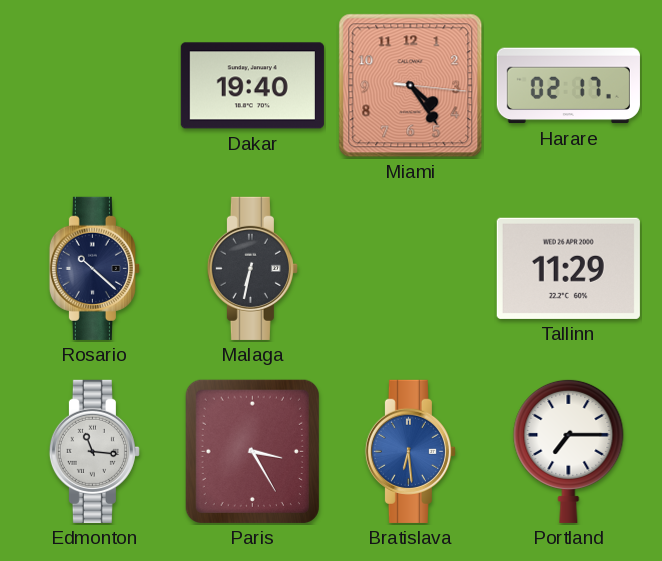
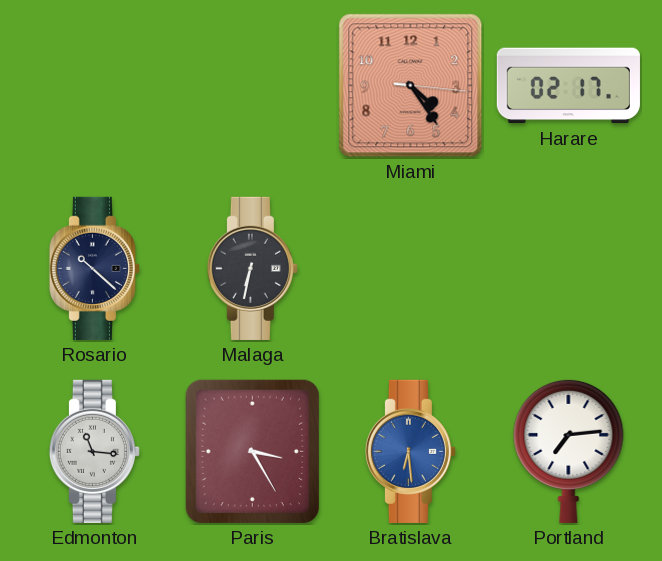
Dakar: 19:40 -> none
Tallinn: 11:29 -> none
Portland: 7:15 -> 7:14
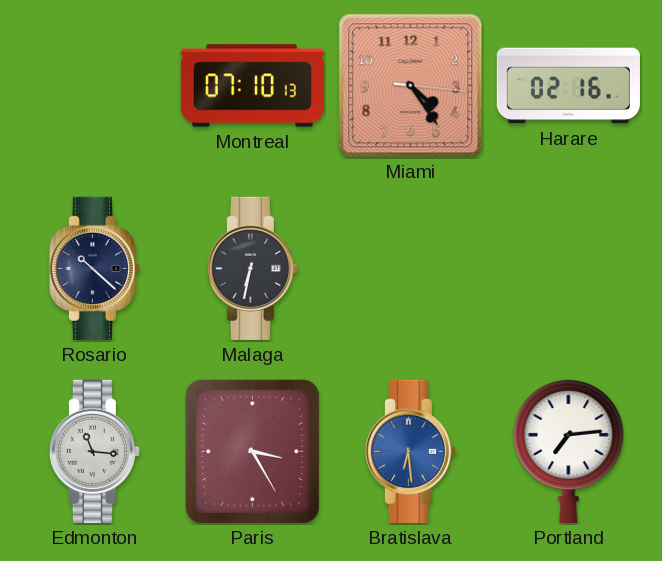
Montreal: none -> 07:10
Harare: 02:17 -> 02:16
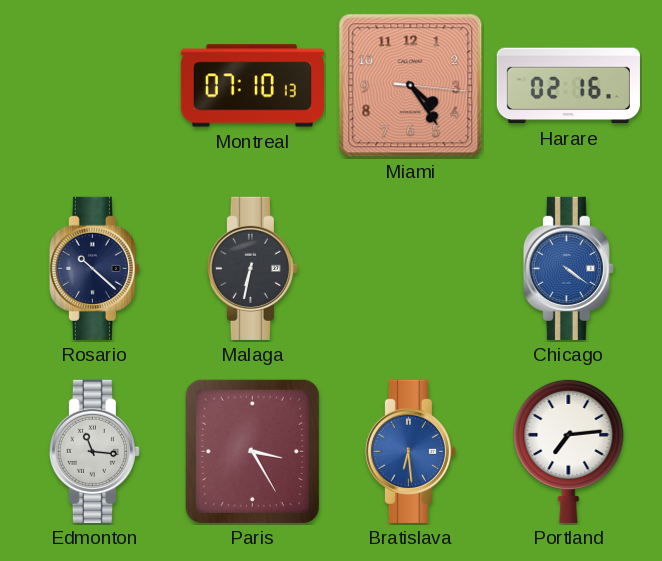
Chicago: none -> 4:21
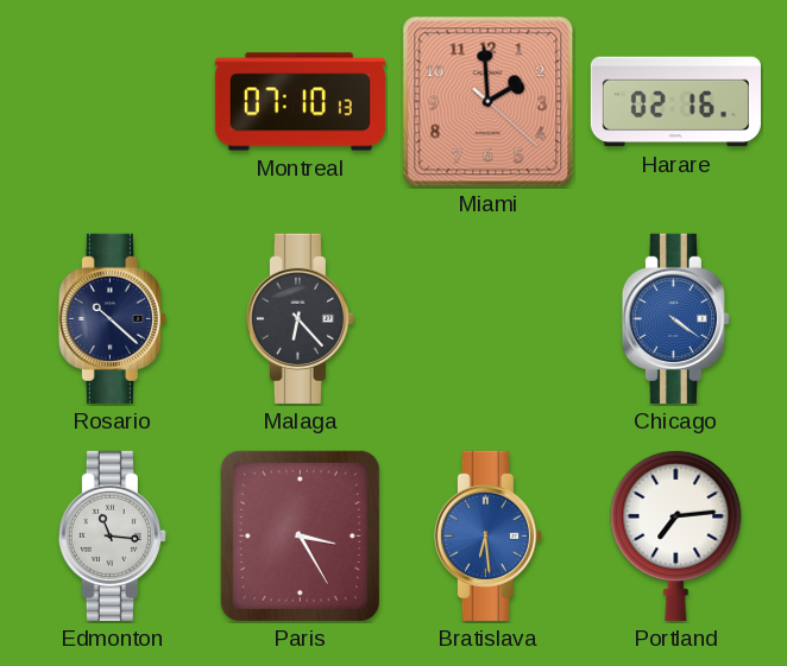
Miami: 4:24 -> 1:59
Malaga: 6:32 -> 6:23
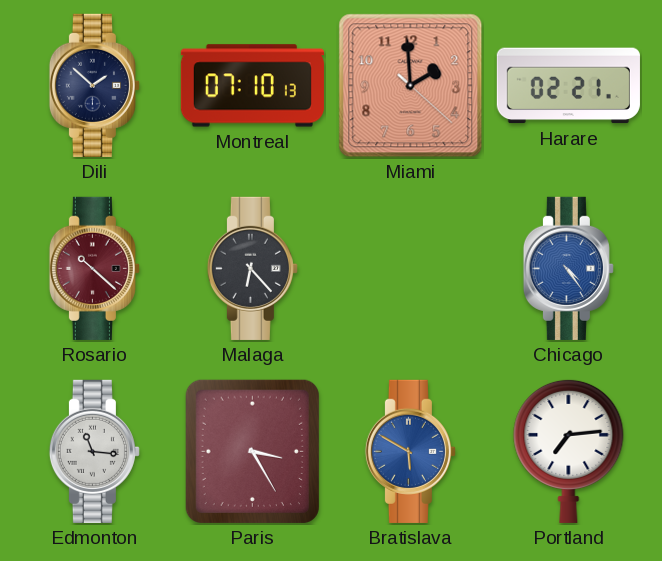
Dili: none -> 1:52
Harare: 02:16 -> 02:21
Rosario dial: navy -> burgundy
Chicago: 4:21 -> 4:24
Bratislava: 6:29 -> 5:50
